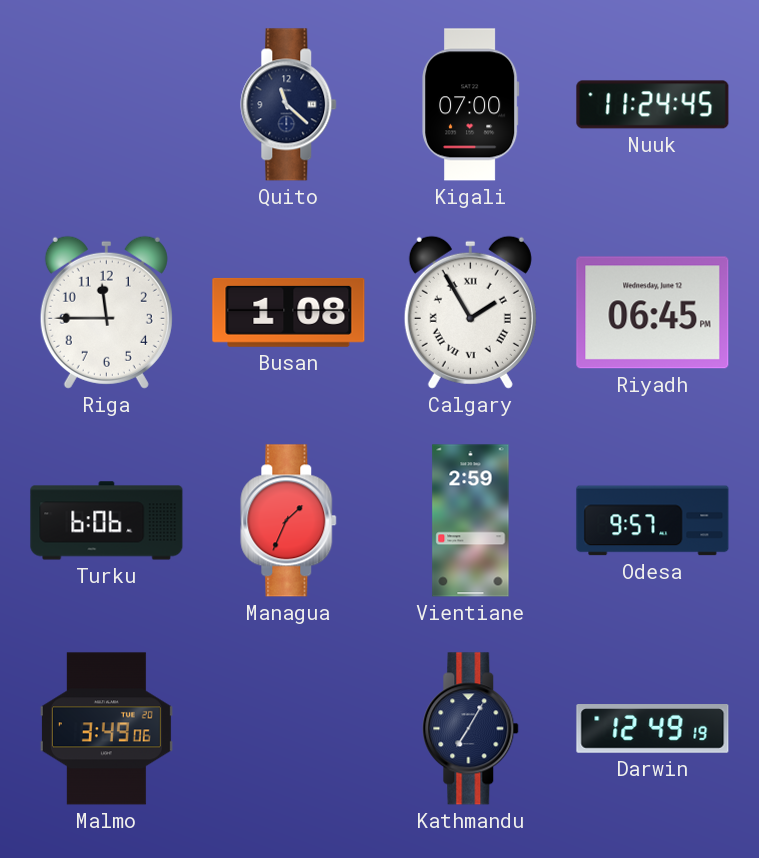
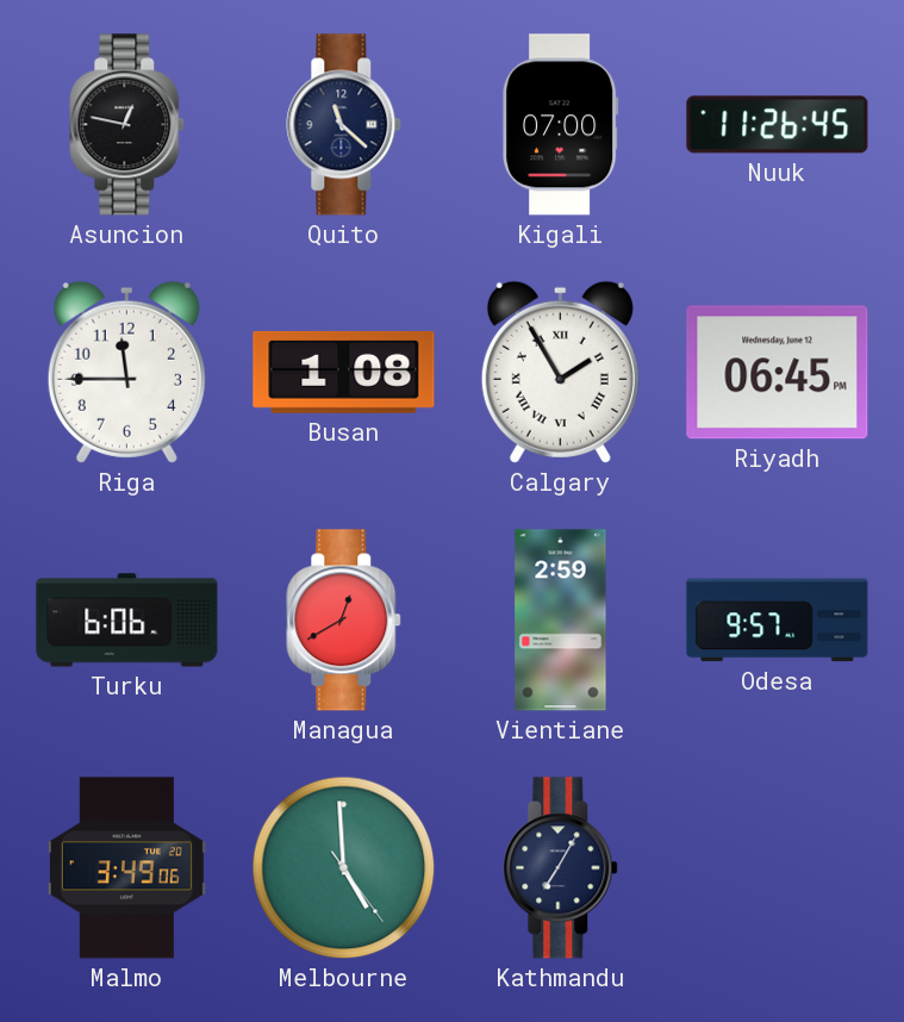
Asuncion: none -> 12:47
Nuuk: 11:24 -> 11:26
Managua: 1:34 -> 12:40
Melbourne: none -> 4:59
Darwin: 12:49 -> none
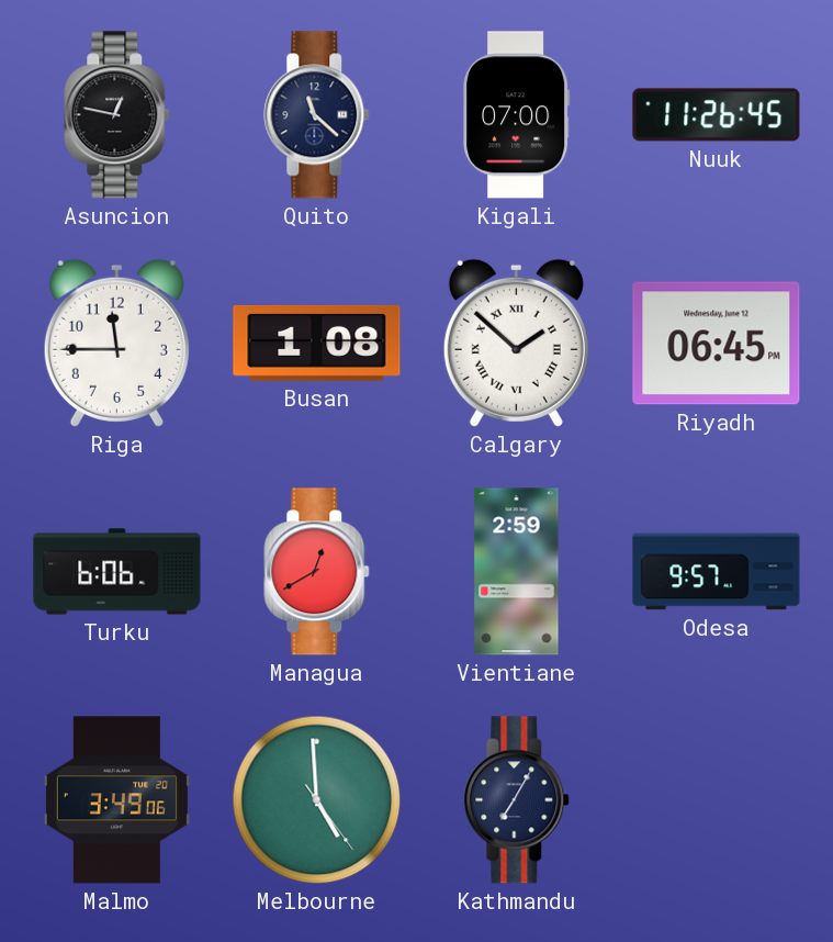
Calgary: 1:55 -> 1:52
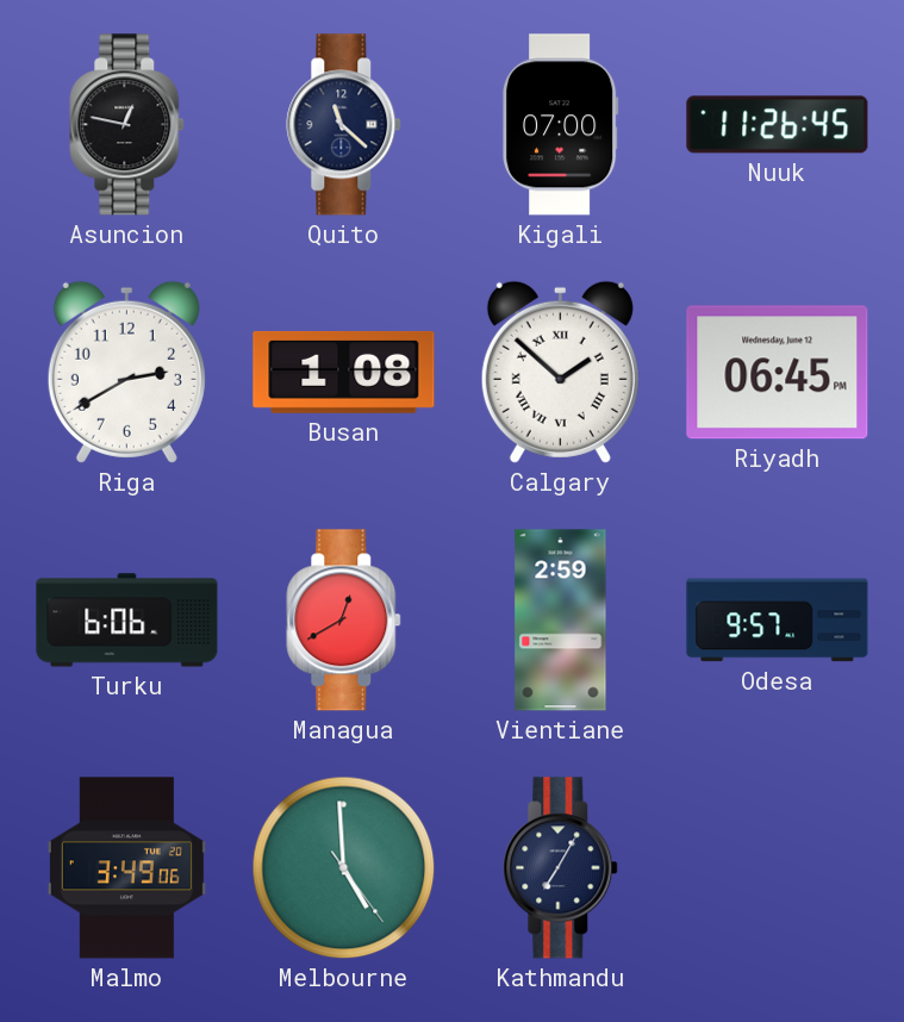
Riga: 11:45 -> 2:40
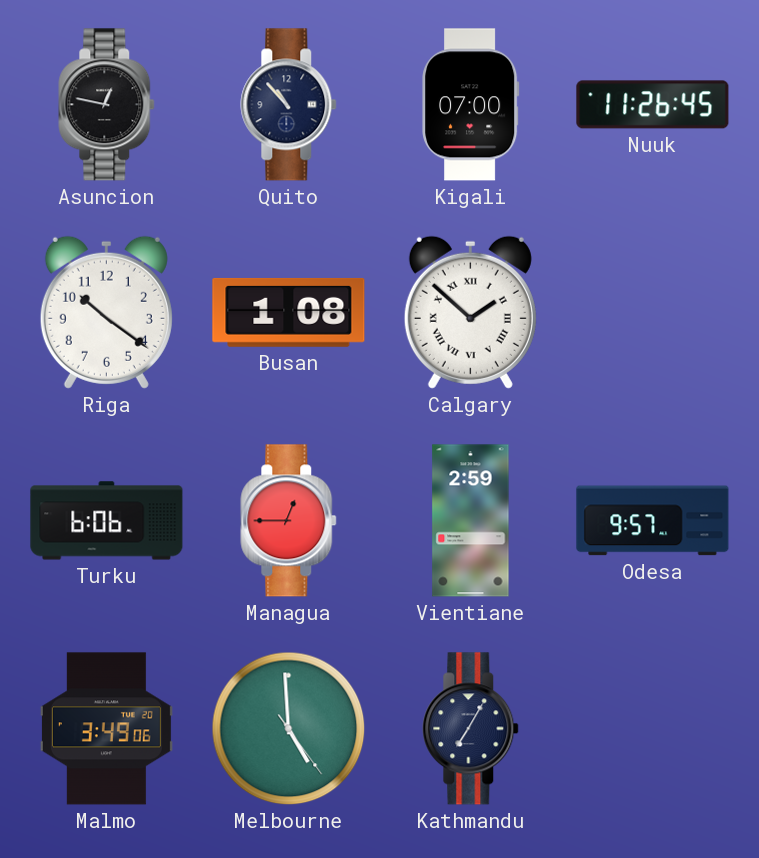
Quito: 11:22 -> 10:53
Riga: 2:40 -> 10:21
Riyadh: 06:45 -> none
Managua: 12:40 -> 12:45
